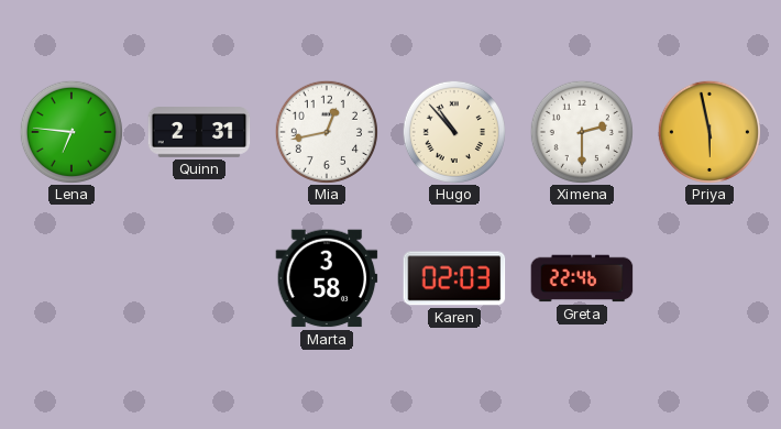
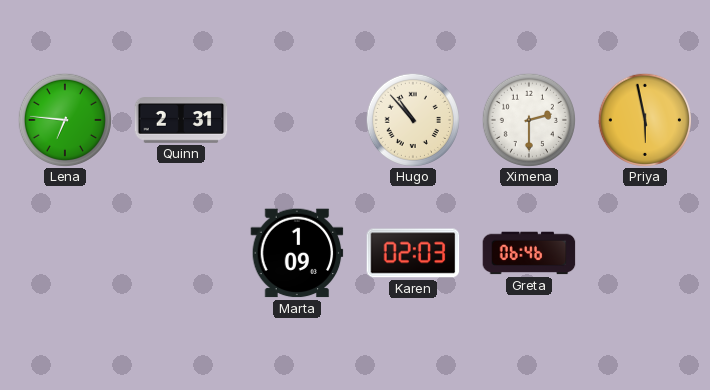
Mia: 12:43 -> none
Marta: 3:58 -> 1:09
Greta: 22:46 -> 06:46
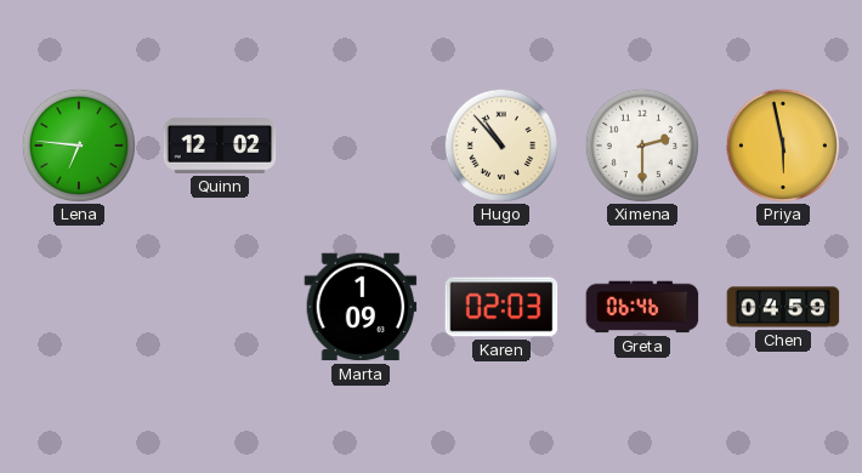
Quinn: 2:31 -> 12:02
Chen: none -> 04:59
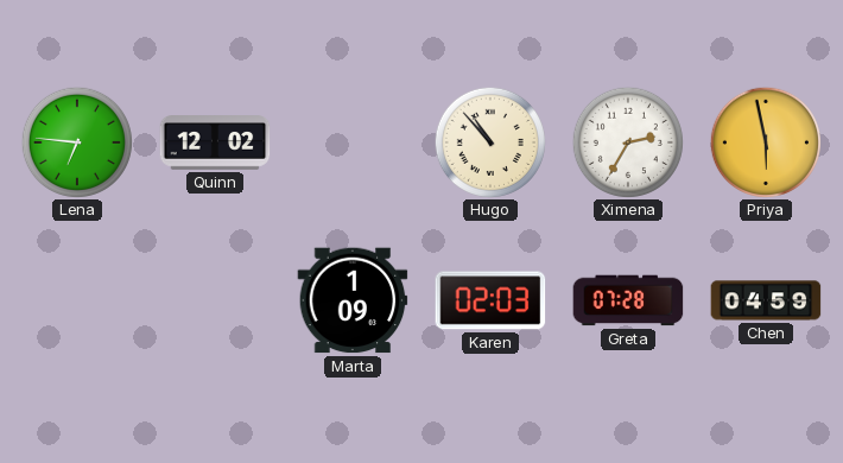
Ximena: 2:30 -> 2:35
Greta: 06:46 -> 07:28
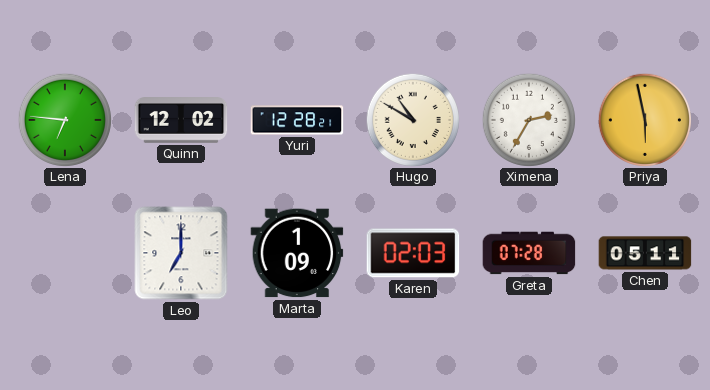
Yuri: none -> 12:28
Hugo: 10:53 -> 10:50
Leo: none -> 7:00
Chen: 04:59 -> 05:11
